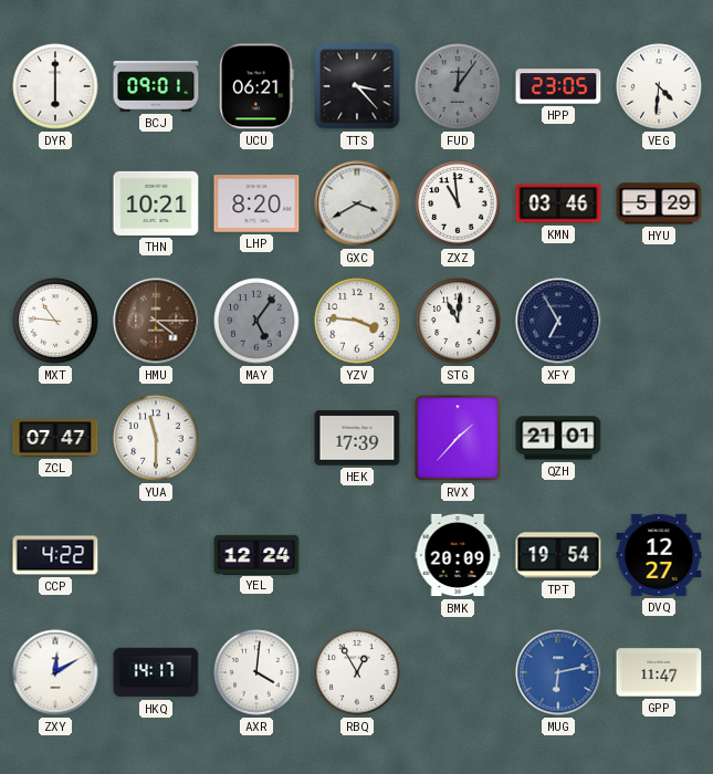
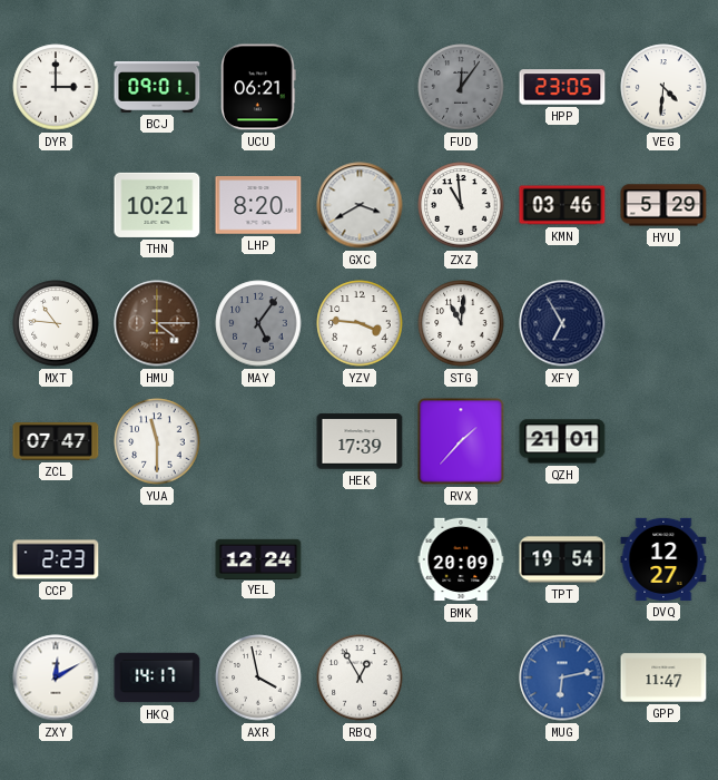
DYR: 6:00 -> 3:00
TTS: 3:23 -> none
CCP: 4:22 -> 2:23
AXR: 4:01 -> 3:58
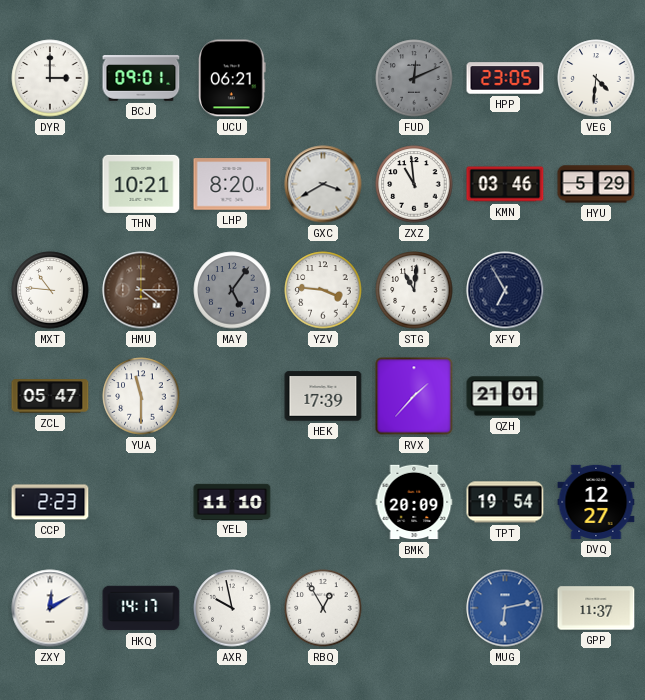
FUD: 12:06 -> 12:11
ZCL: 07:47 -> 05:47
YEL: 12:24 -> 11:10
AXR: 3:58 -> 9:58
GPP: 11:47 -> 11:37
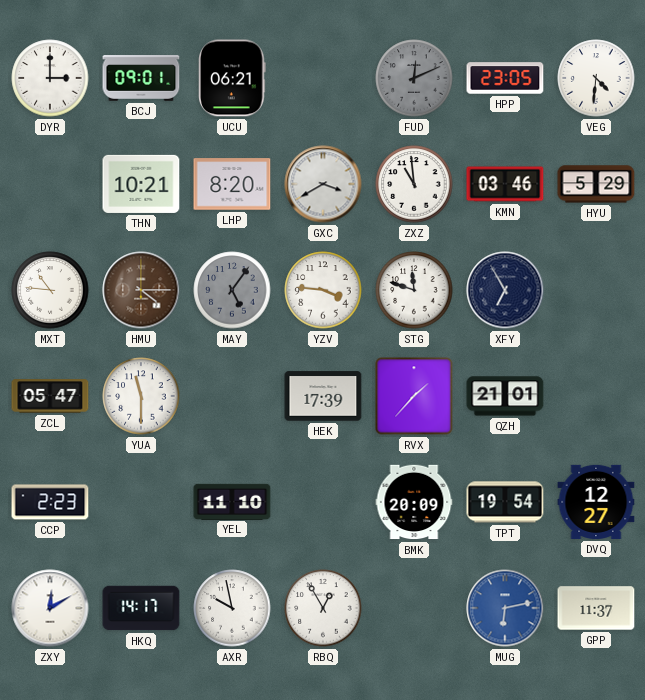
STG: 11:01 -> 11:48
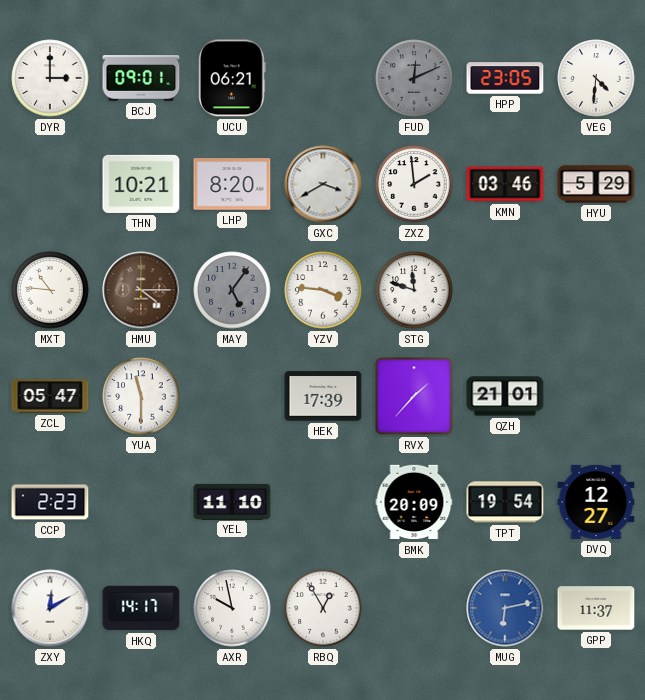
ZXZ: 10:59 -> 1:59
XFY: 6:55 -> none
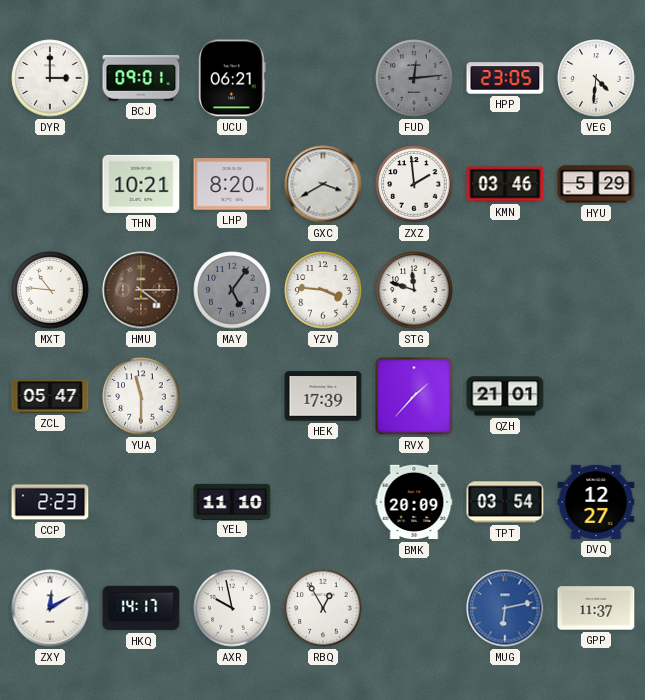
FUD: 12:11 -> 12:14
TPT: 19:54 -> 03:54
